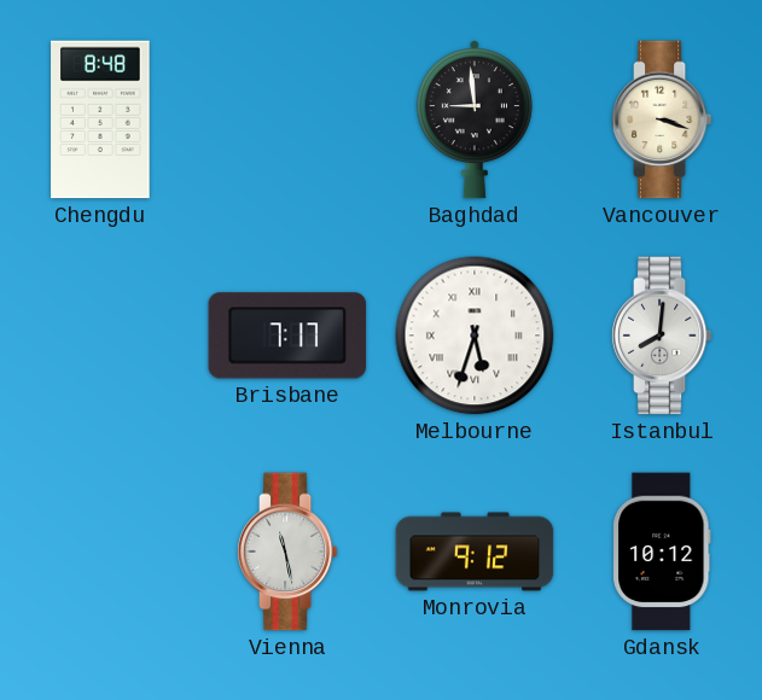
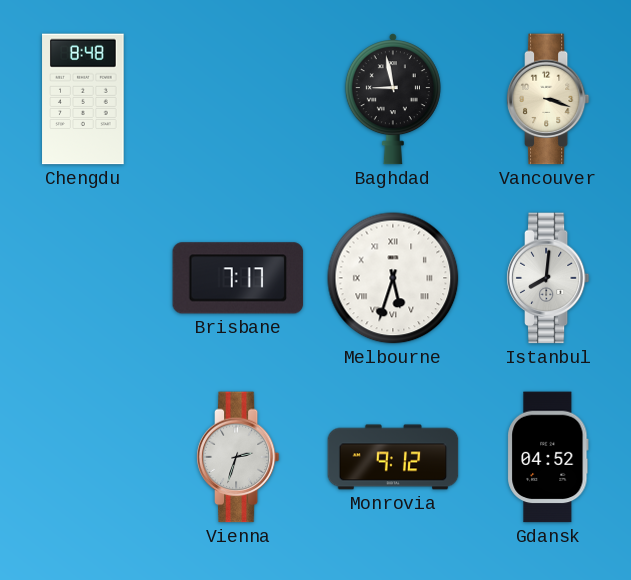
Baghdad: 8:59 -> 8:58
Vienna: 11:28 -> 2:33
Gdansk: 10:12 -> 04:52
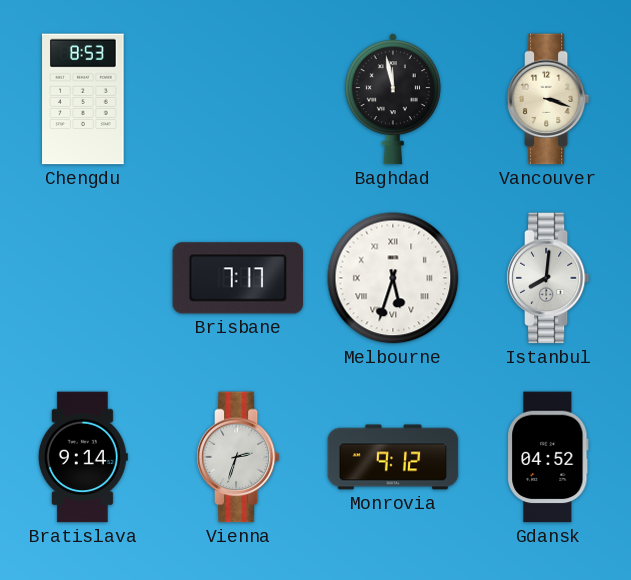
Chengdu: 8:48 -> 8:53
Baghdad: 8:58 -> 11:58
Bratislava: none -> 9:14
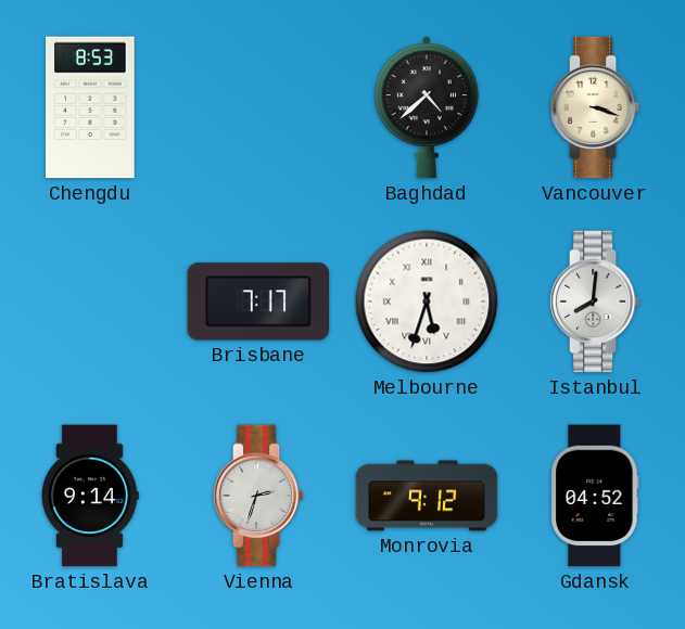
Baghdad: 11:58 -> 4:38
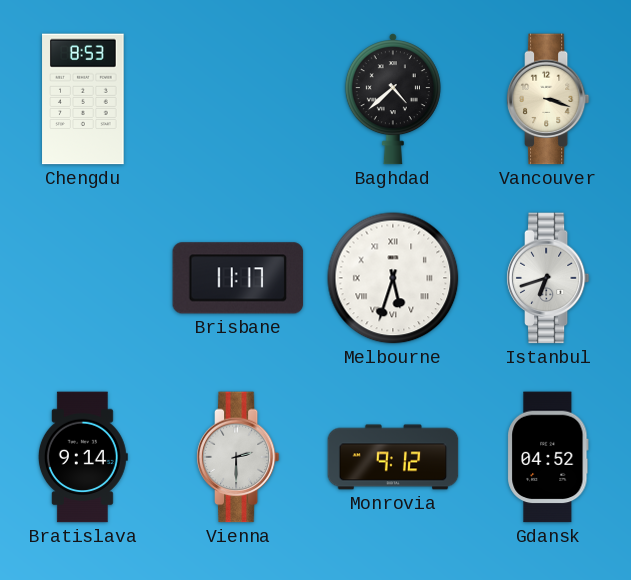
Brisbane: 7:17 -> 11:17
Istanbul: 8:01 -> 6:42
Vienna: 2:33 -> 2:30
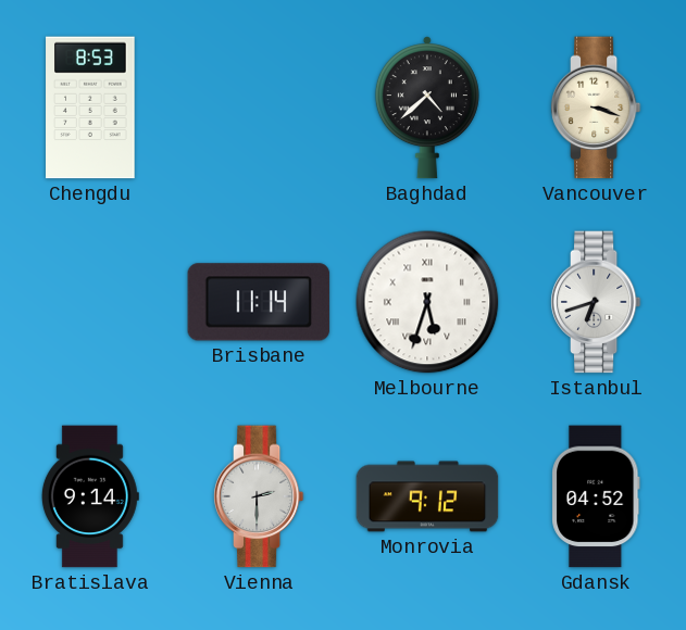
Brisbane: 11:17 -> 11:14
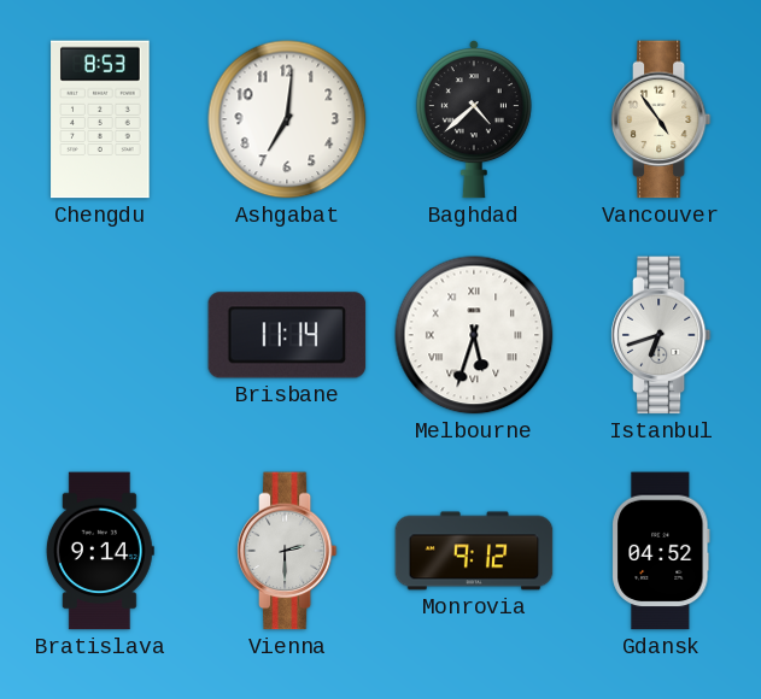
Ashgabat: none -> 7:01
Vancouver: 3:18 -> 4:54
